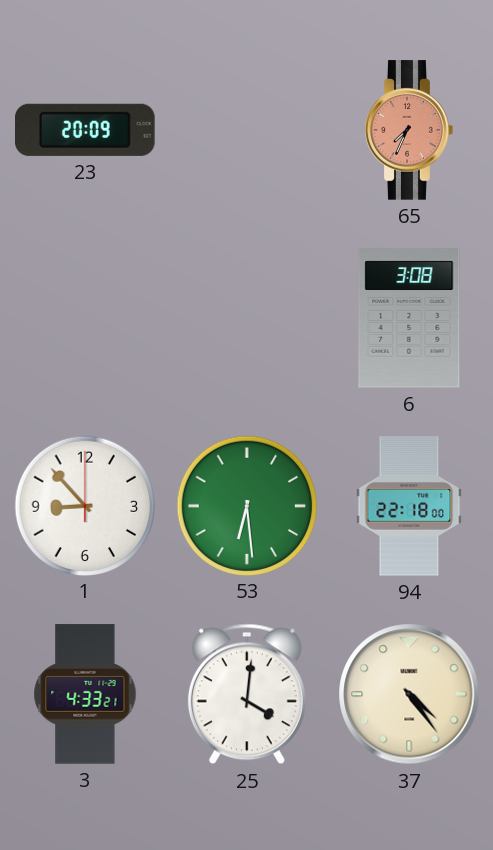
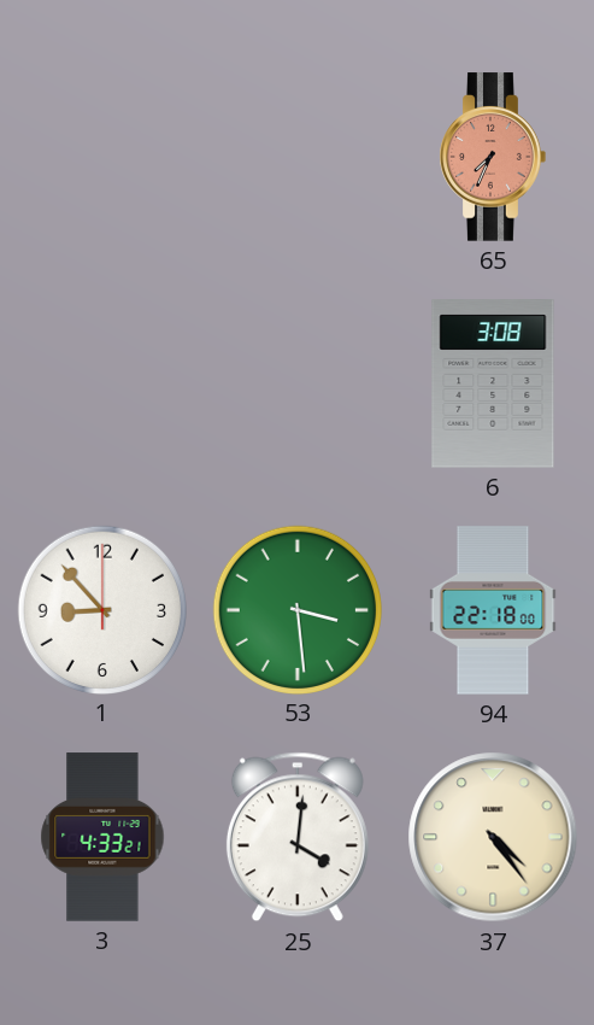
23: 20:09 -> none
53: 6:29 -> 3:29
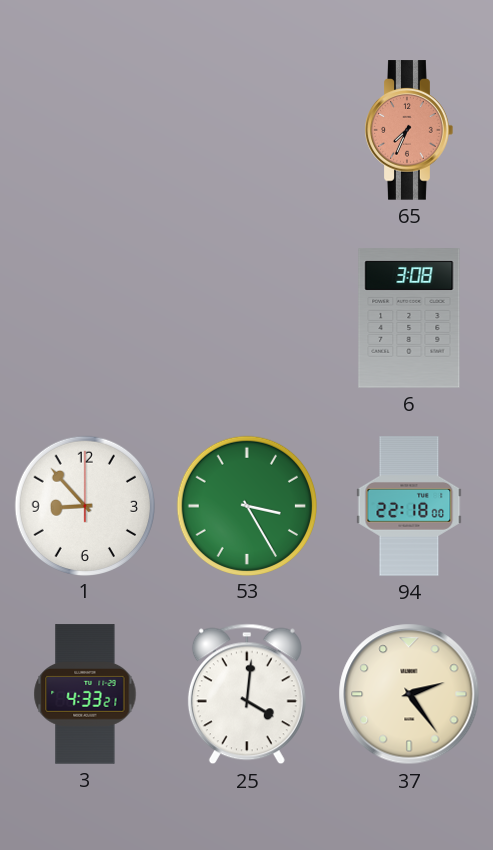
53: 3:29 -> 3:25
37: 4:24 -> 2:24
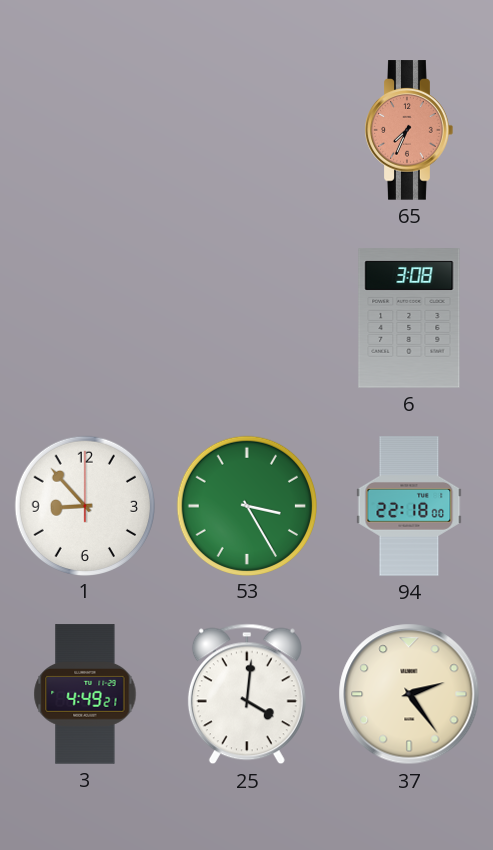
3: 4:33 -> 4:49
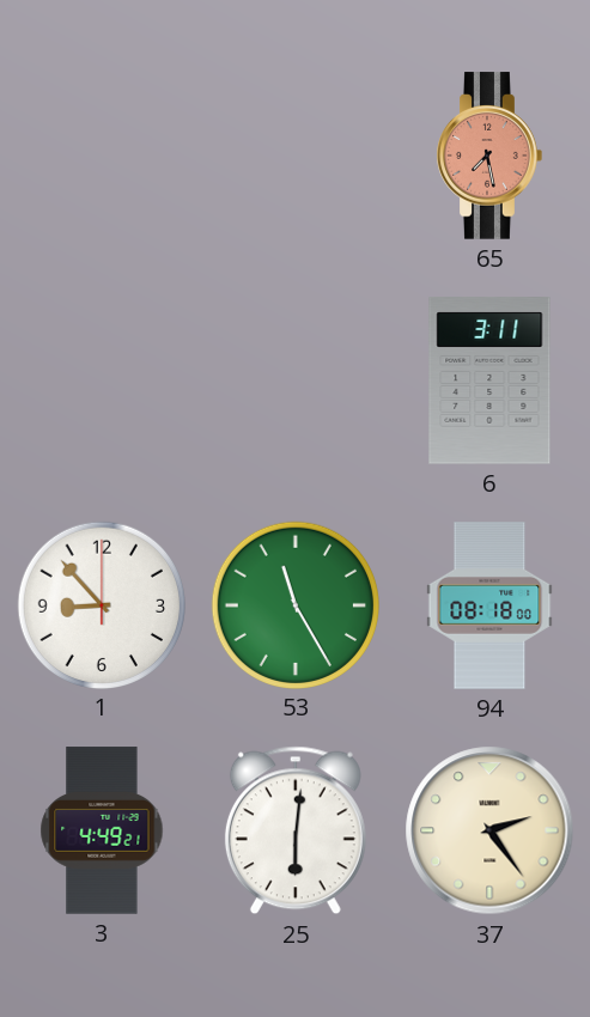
65: 7:34 -> 7:28
6: 3:08 -> 3:11
53: 3:25 -> 11:25
94: 22:18 -> 08:18
25: 4:01 -> 6:01
